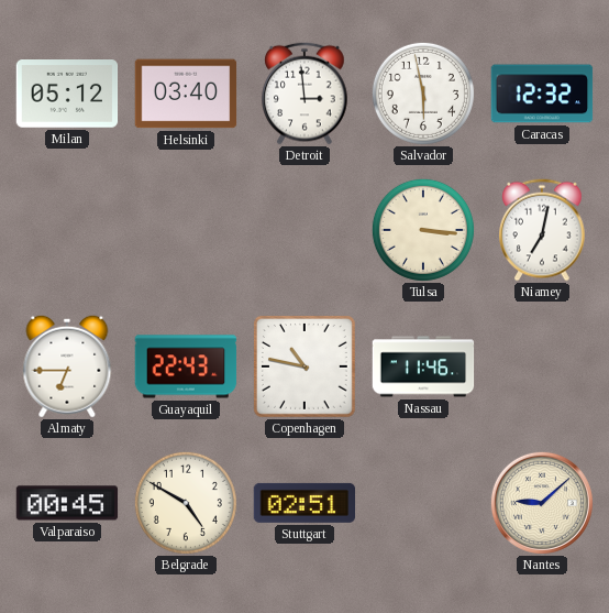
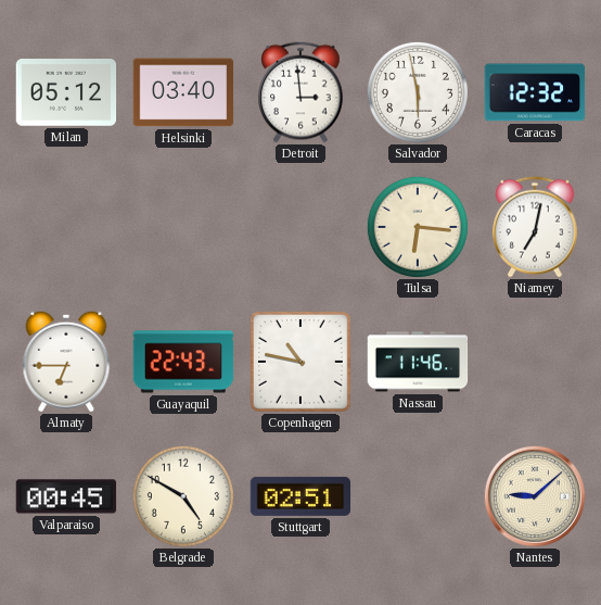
Tulsa: 3:16 -> 6:16
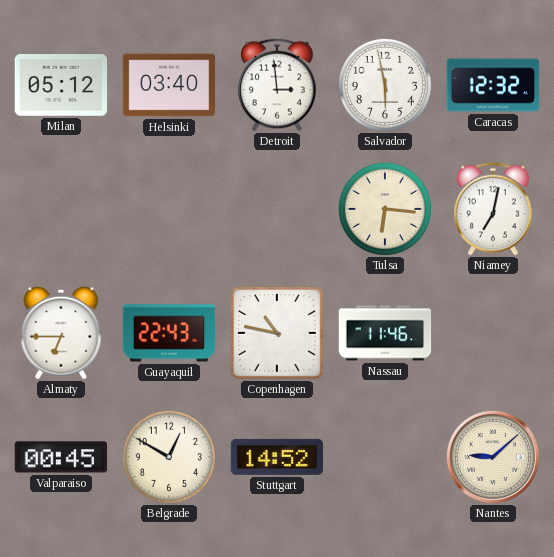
Belgrade: 4:50 -> 12:50
Stuttgart: 02:51 -> 14:52
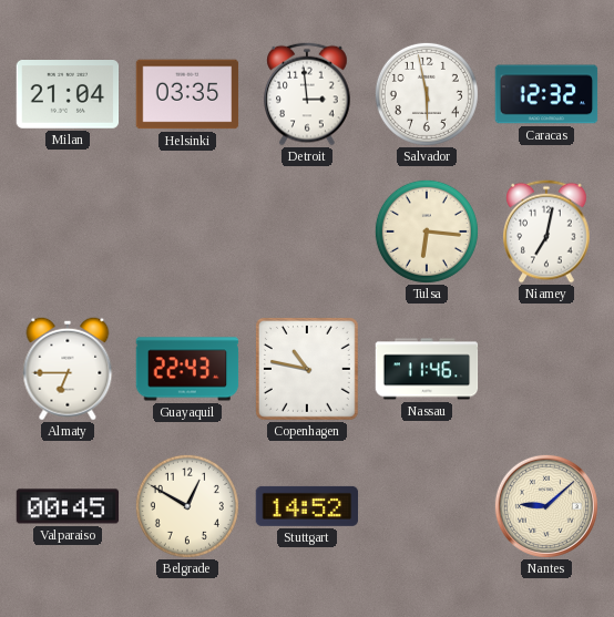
Milan: 05:12 -> 21:04
Helsinki: 03:40 -> 03:35
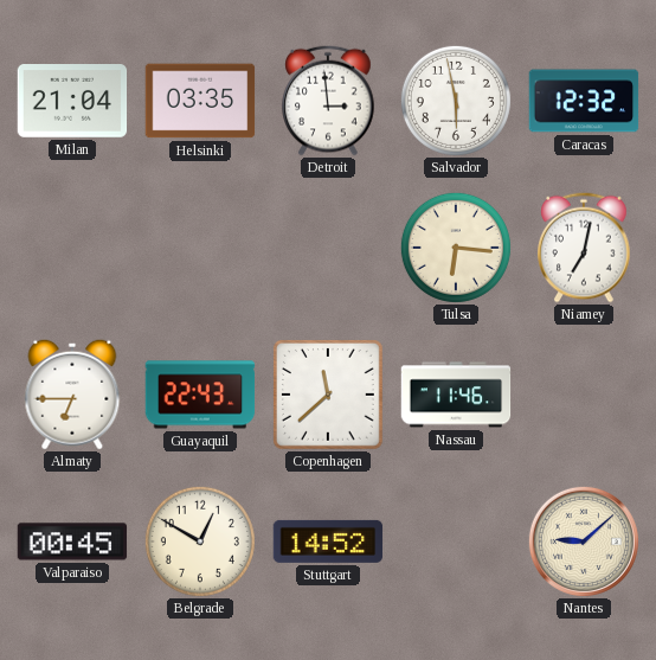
Copenhagen: 10:47 -> 11:38
